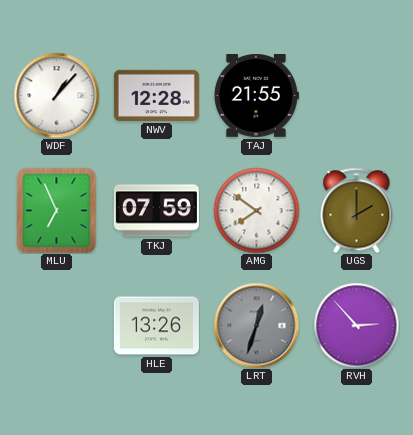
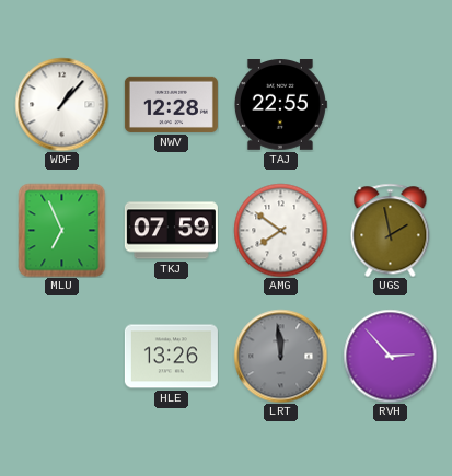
TAJ: 21:55 -> 22:55
UGS: 2:00 -> 1:58
LRT: 12:33 -> 11:59
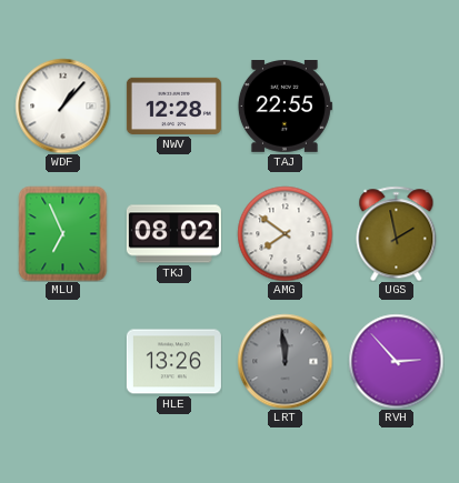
TKJ: 07:59 -> 08:02
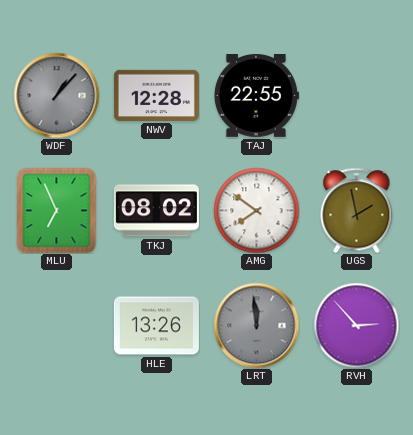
WDF dial: white -> grey
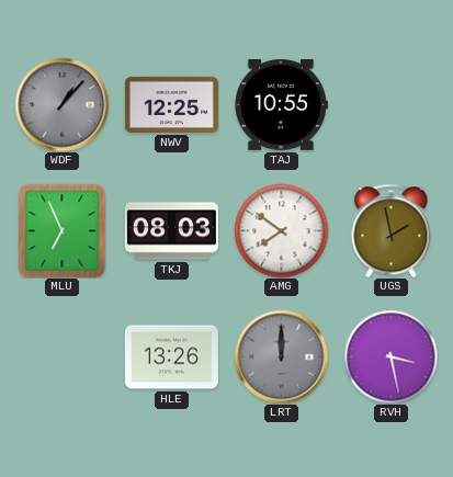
NWV: 12:28 -> 12:25
TAJ: 22:55 -> 10:55
TKJ: 08:02 -> 08:03
LRT: 11:59 -> 12:00
RVH: 2:53 -> 3:28
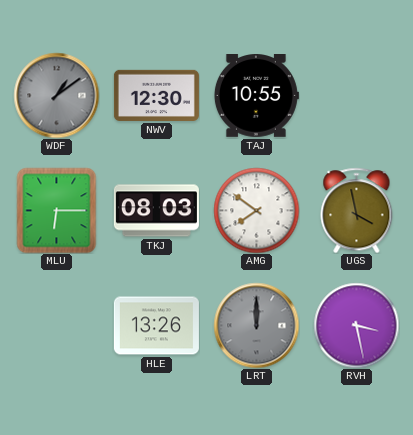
WDF: 1:07 -> 1:09
NWV: 12:25 -> 12:30
MLU: 6:56 -> 6:15
UGS: 1:58 -> 3:58
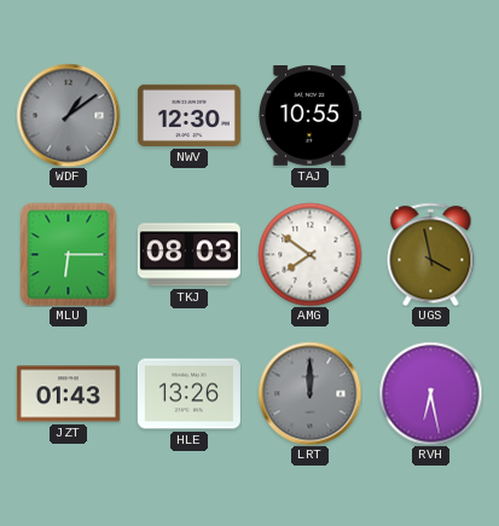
JZT: none -> 01:43
RVH: 3:28 -> 6:28
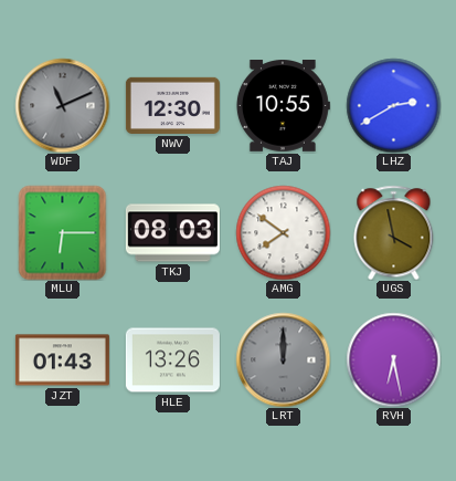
WDF: 1:09 -> 11:11
LHZ: none -> 2:40
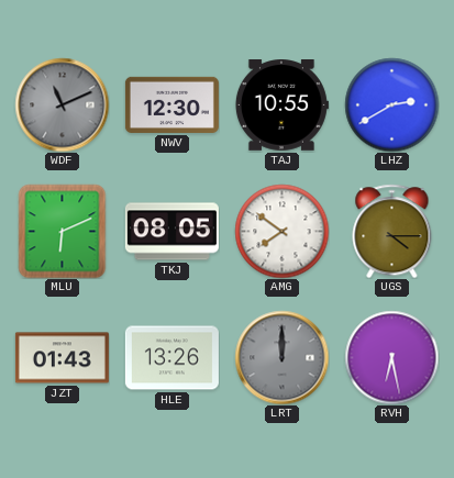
MLU: 6:15 -> 6:11
TKJ: 08:03 -> 08:05
UGS: 3:58 -> 4:15
